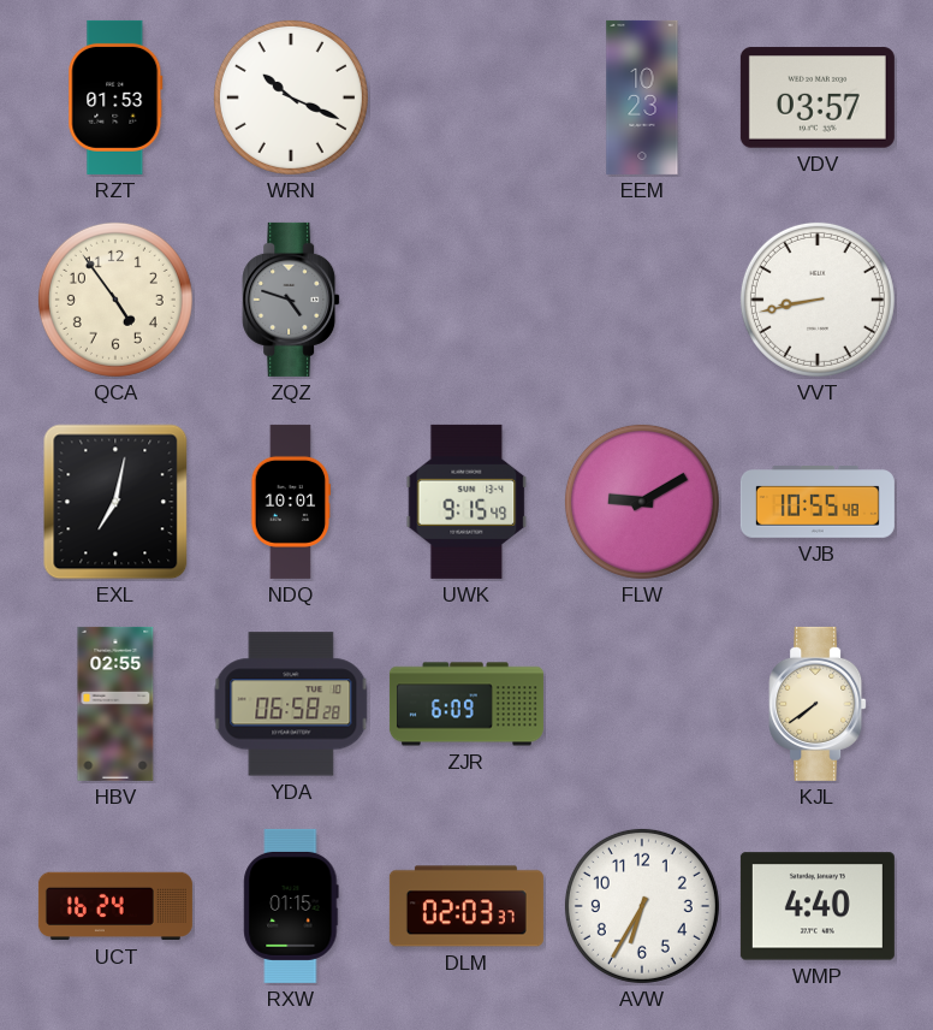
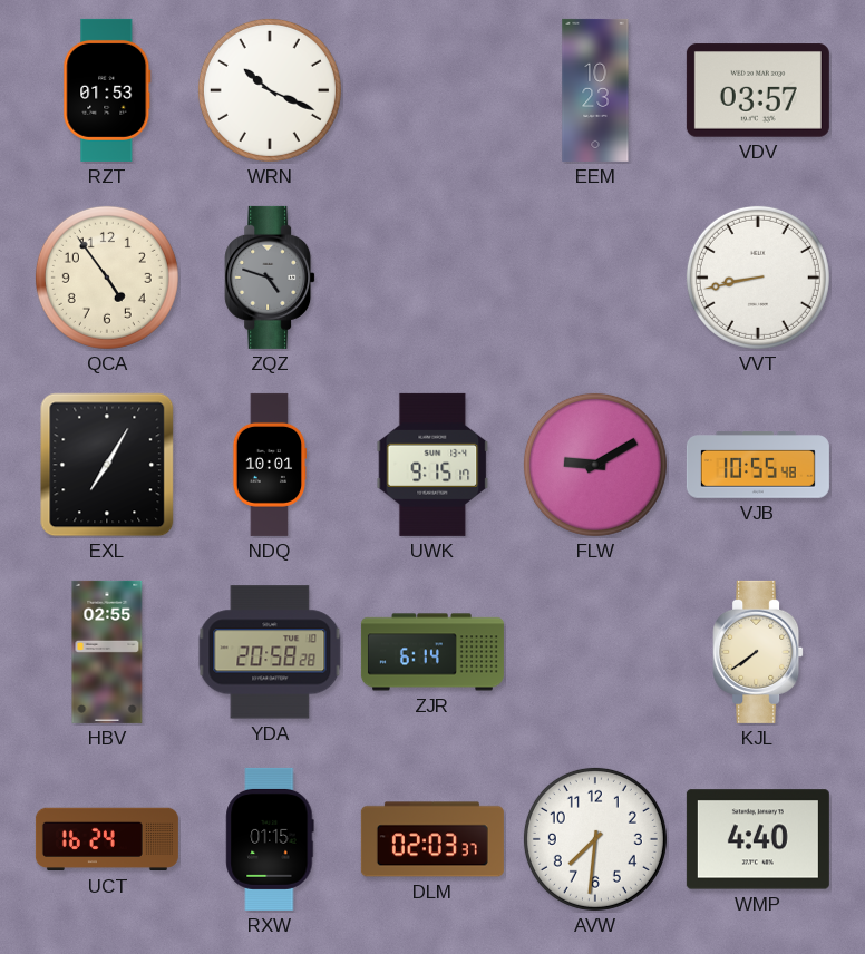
EXL: 7:02 -> 7:05
UWK: 9:15:49 -> 9:15:17
YDA: 06:58 -> 20:58
ZJR: 6:09 -> 6:14
AVW: 6:35 -> 7:31
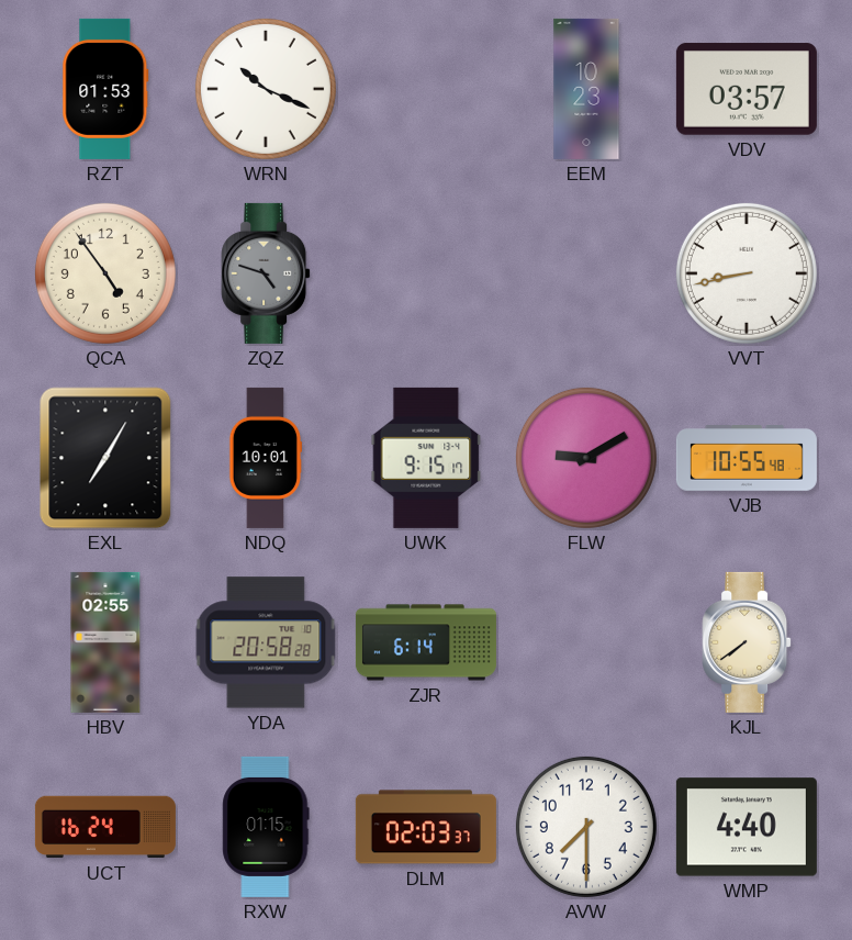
AVW: 7:31 -> 7:30
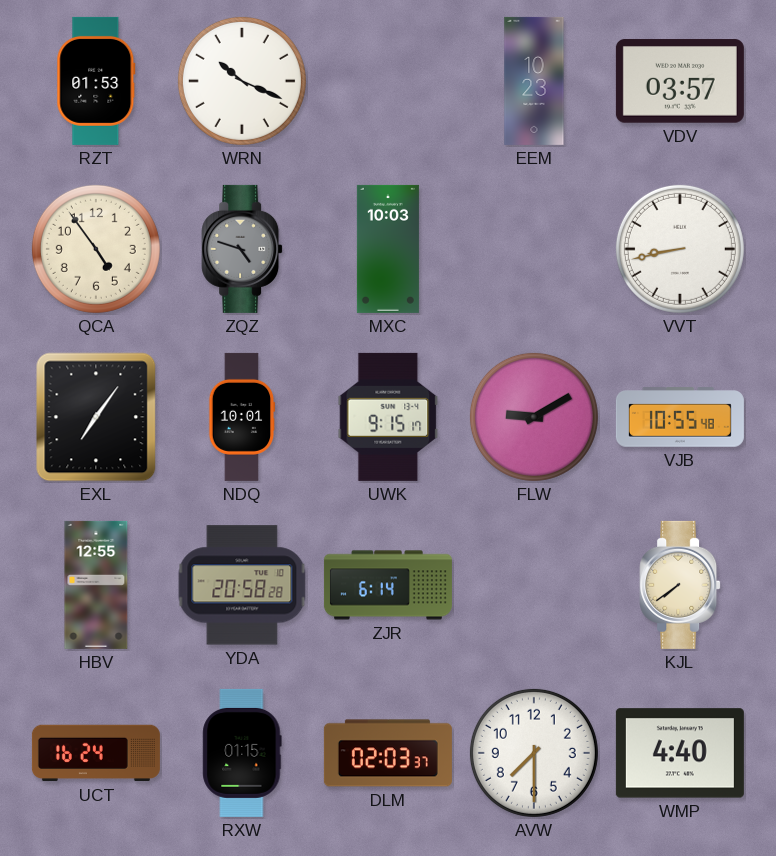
MXC: none -> 10:03
EXL: 7:05 -> 7:06
HBV: 02:55 -> 12:55
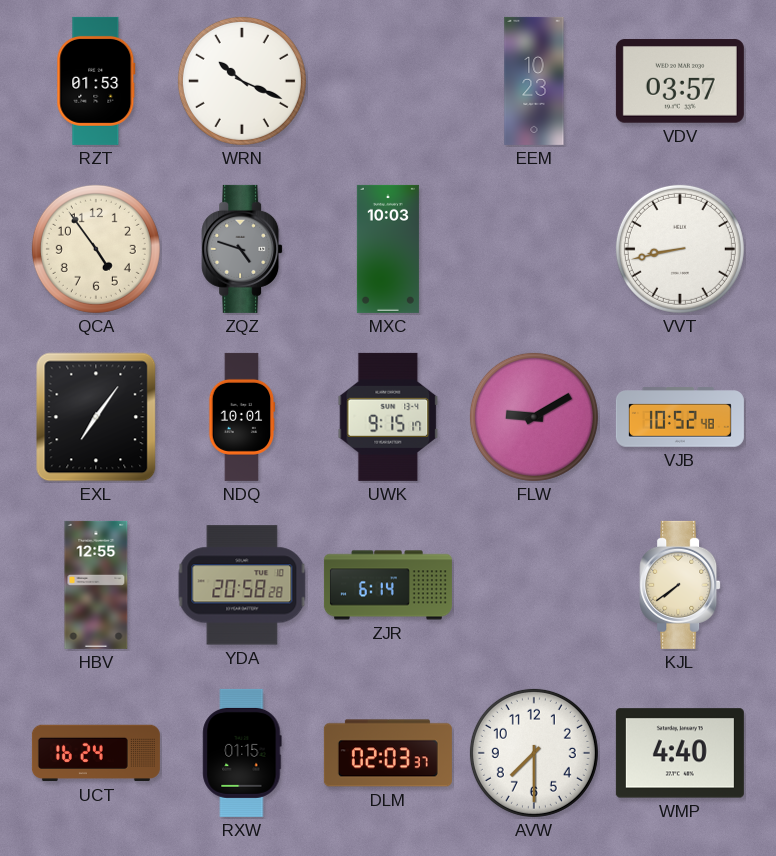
VJB: 10:55 -> 10:52
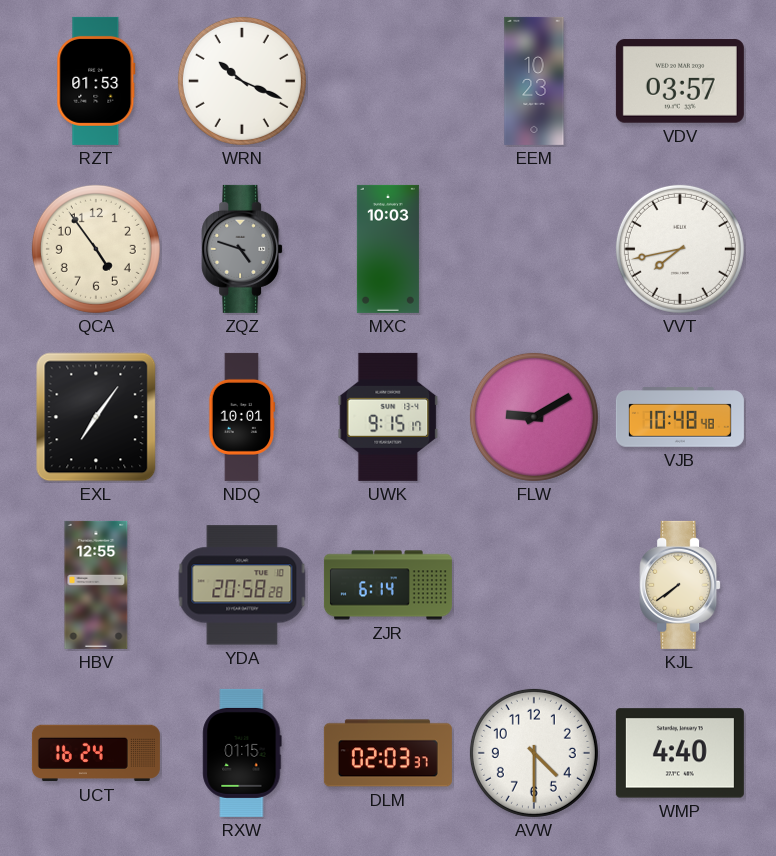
VVT: 8:43 -> 7:43
VJB: 10:52 -> 10:48
AVW: 7:30 -> 4:30
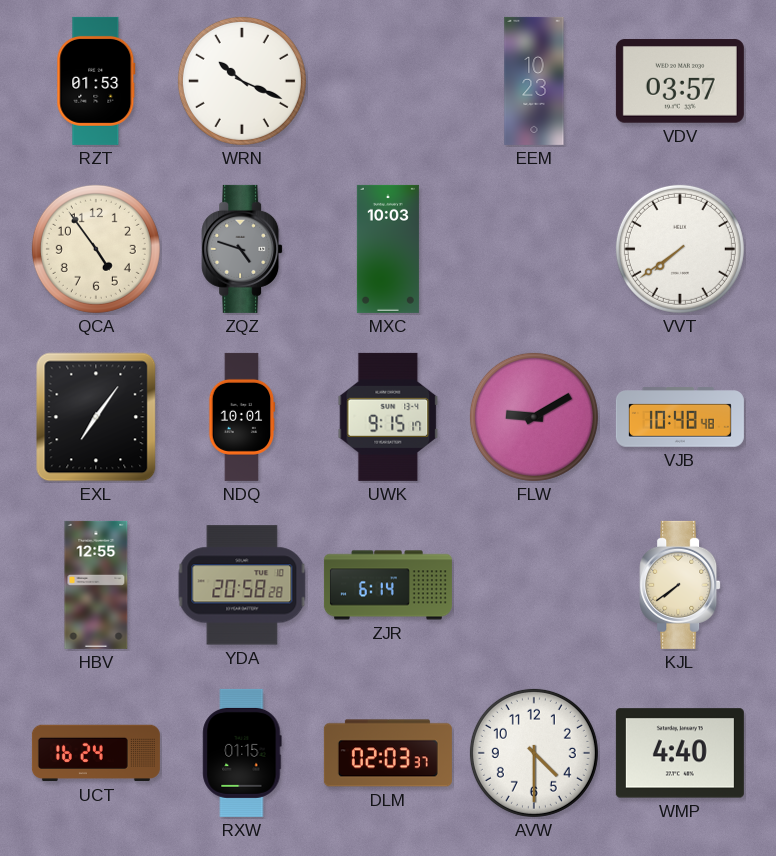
VVT: 7:43 -> 7:39
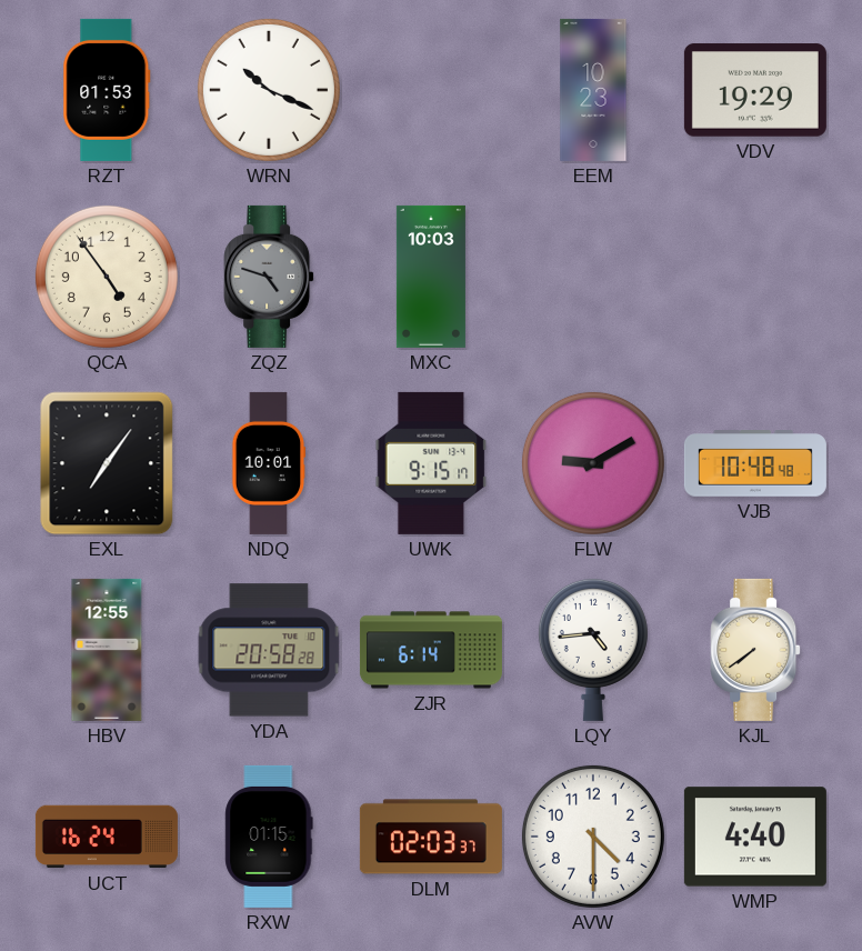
VDV: 03:57 -> 19:29
VVT: 7:39 -> none
LQY: none -> 4:44
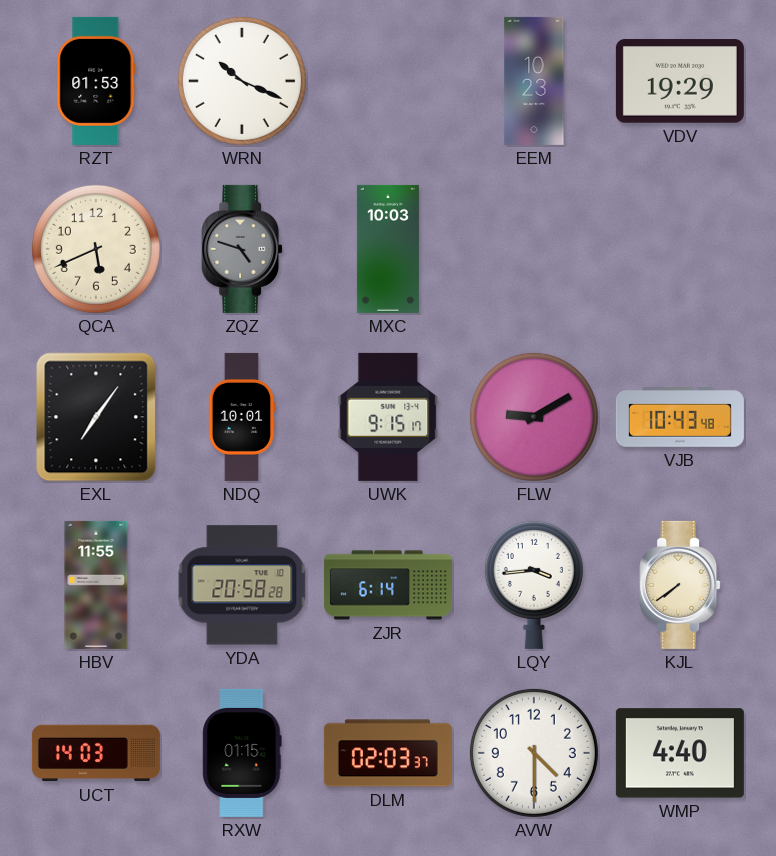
QCA: 4:54 -> 5:41
VJB: 10:48 -> 10:43
HBV: 12:55 -> 11:55
LQY: 4:44 -> 3:44
UCT: 16:24 -> 14:03
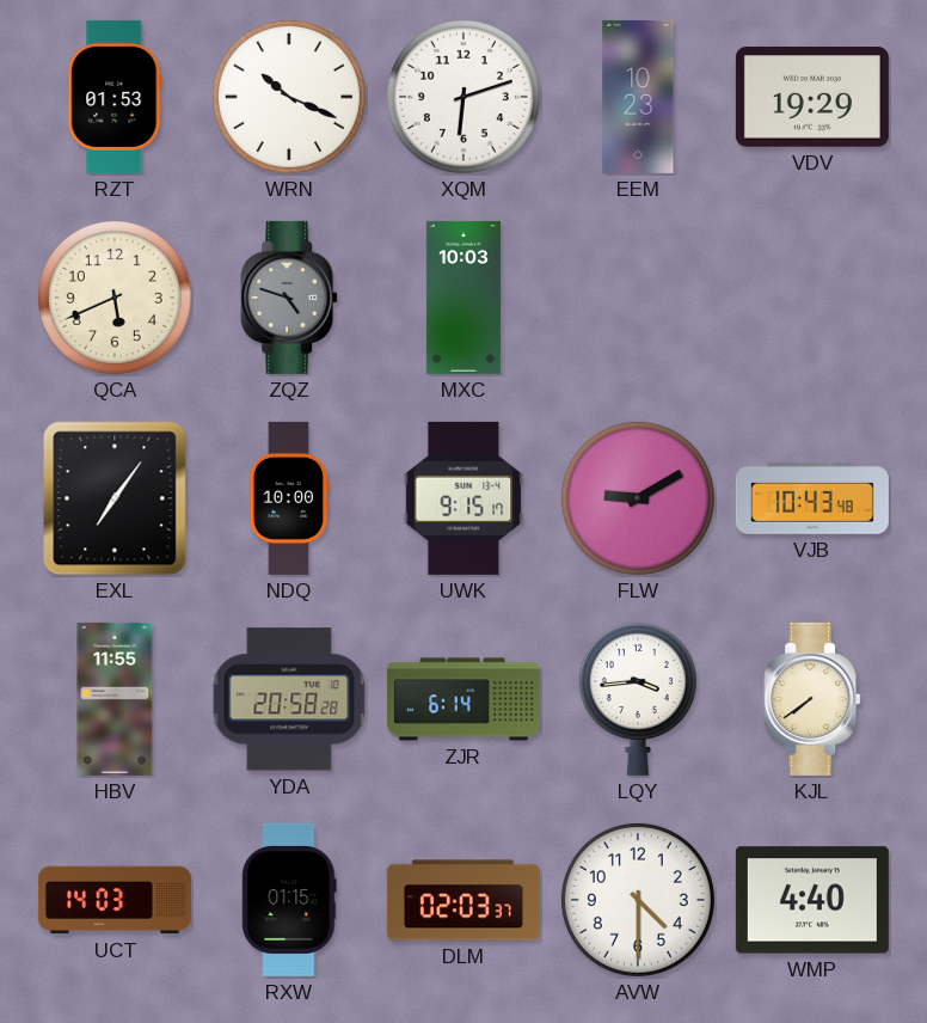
XQM: none -> 6:12
NDQ: 10:01 -> 10:00
